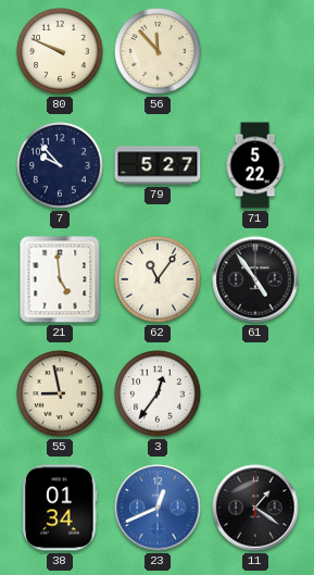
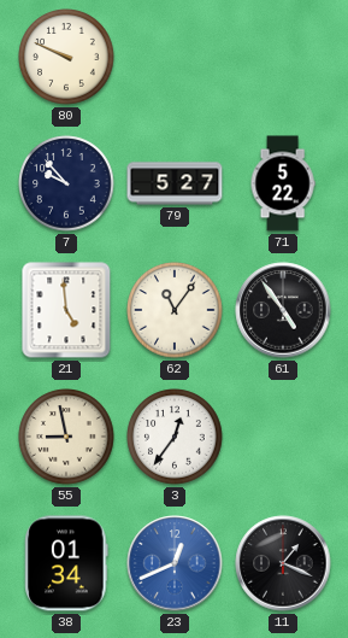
56: 11:53 -> none
11: 1:21 -> 1:19
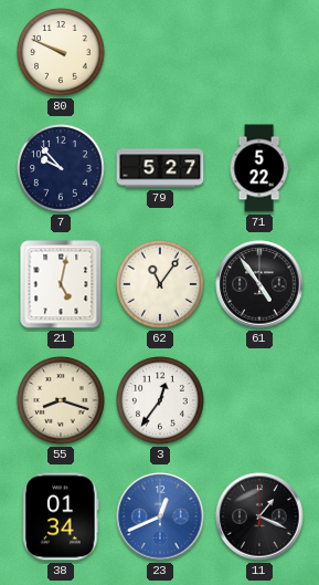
21: 4:59 -> 5:02
55: 8:58 -> 8:18
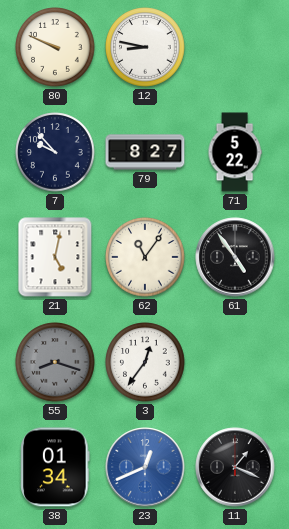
12: none -> 8:47
79: 5:27 -> 8:27
55 dial: cream -> grey
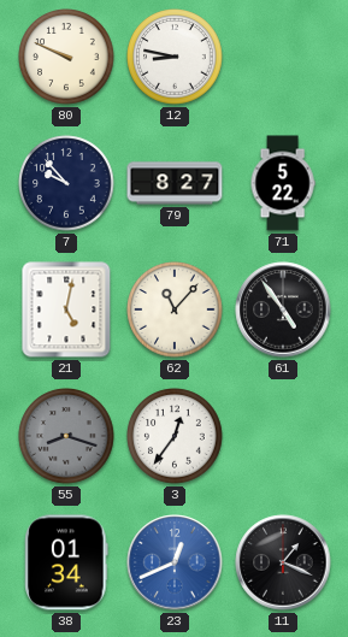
62: 11:06 -> 11:07
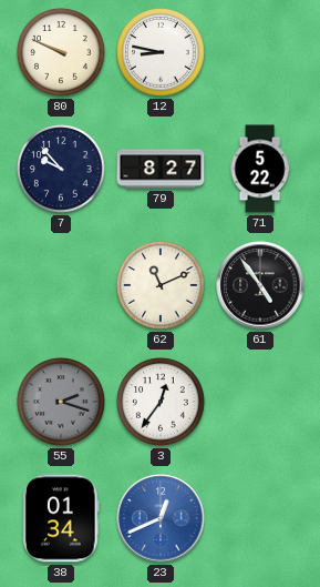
21: 5:02 -> none
62: 11:07 -> 11:11
55: 8:18 -> 2:18
11: 1:19 -> none
